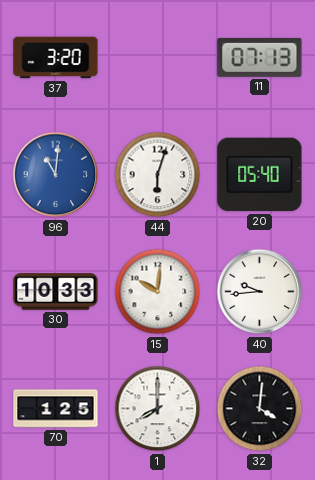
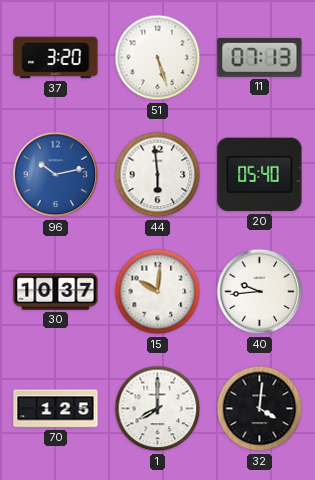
51: none -> 5:27
96: 11:01 -> 10:13
44: 6:03 -> 5:59
30: 10:33 -> 10:37
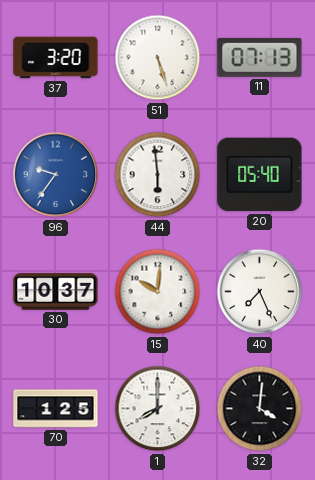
96: 10:13 -> 9:36
40: 9:44 -> 7:26
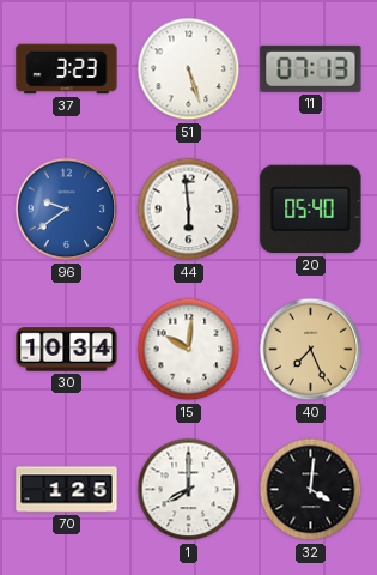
37: 3:20 -> 3:23
96: 9:36 -> 9:39
30: 10:37 -> 10:34
40 dial: white -> champagne
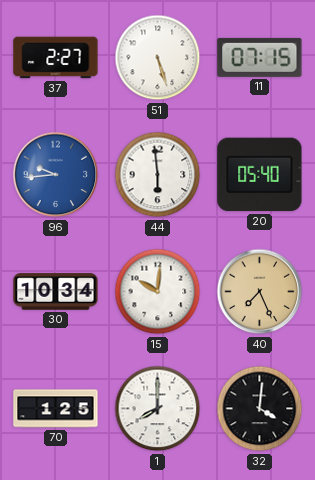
37: 3:23 -> 2:27
11: 07:13 -> 07:15
96: 9:39 -> 9:44
